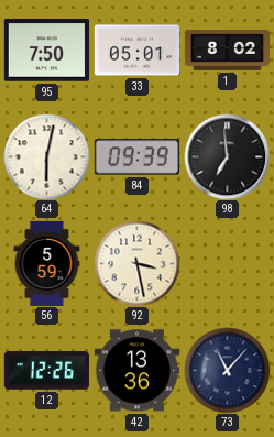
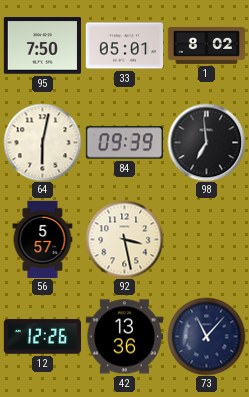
56: 5:59 -> 5:57
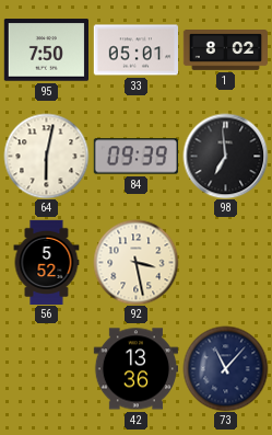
56: 5:57 -> 5:52
12: 12:26 -> none
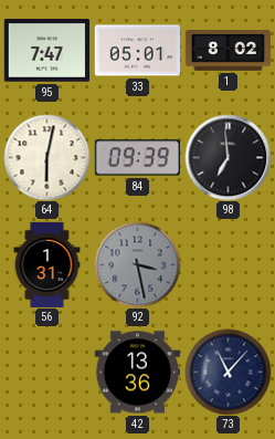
95: 7:50 -> 7:47
56: 5:52 -> 1:31
92 dial: cream -> grey
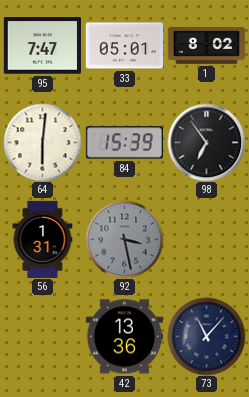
64: 6:02 -> 6:01
84: 09:39 -> 15:39
98: 6:59 -> 6:54
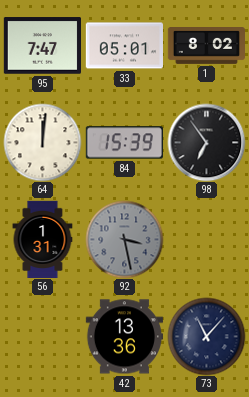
64: 6:01 -> 12:01
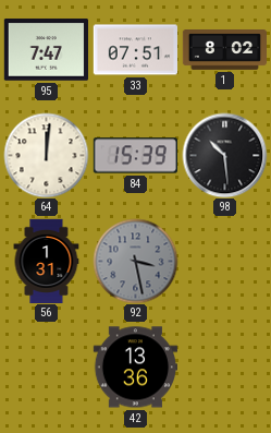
33: 05:01 -> 07:51
98: 6:54 -> 10:29
73: 11:07 -> none
